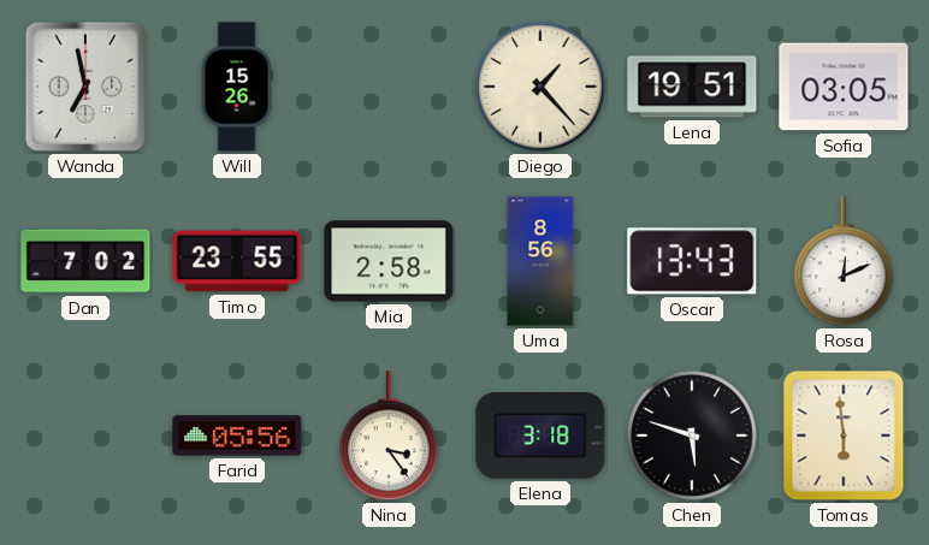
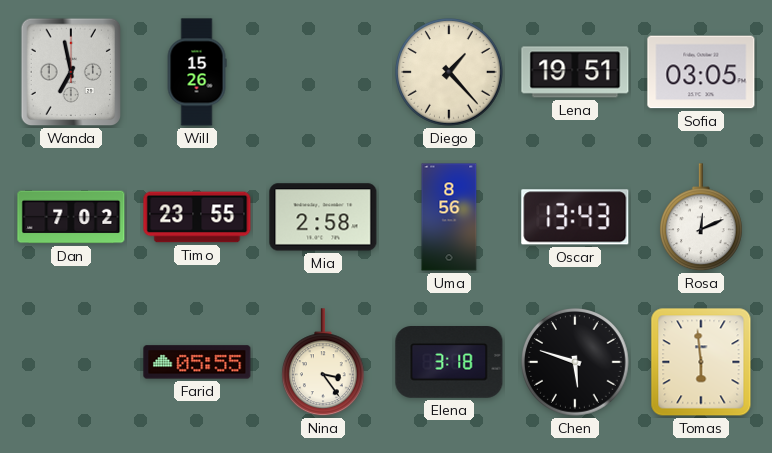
Farid: 05:56 -> 05:55
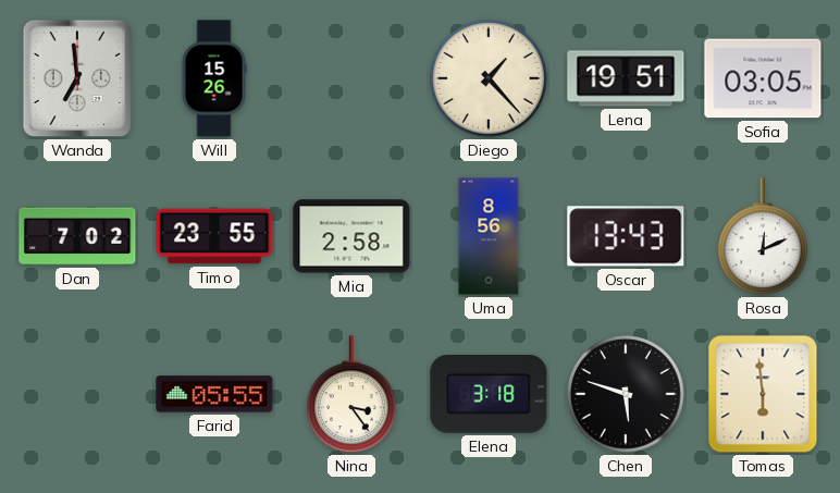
Wanda: 6:58 -> 6:59
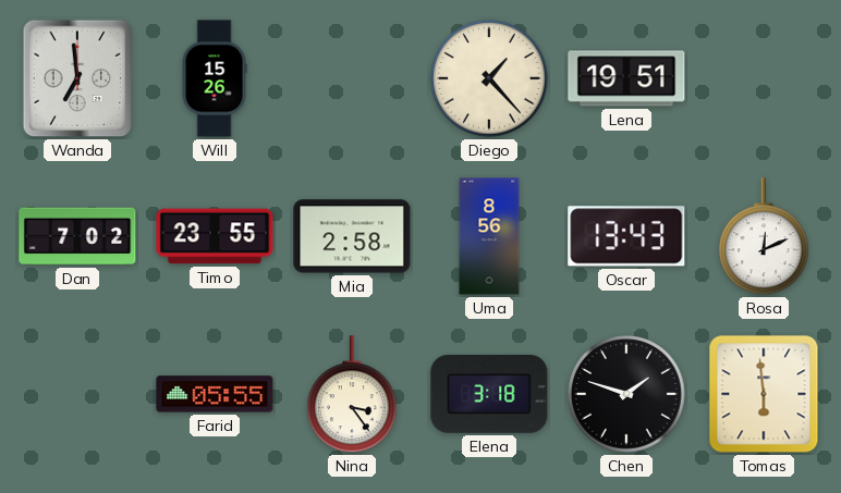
Sofia: 03:05 -> none
Chen: 5:48 -> 1:48
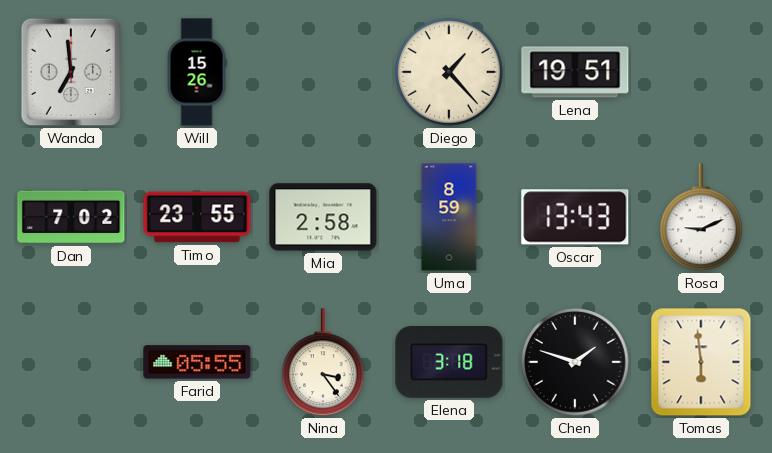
Uma: 8:56 -> 8:59
Rosa: 12:11 -> 9:11
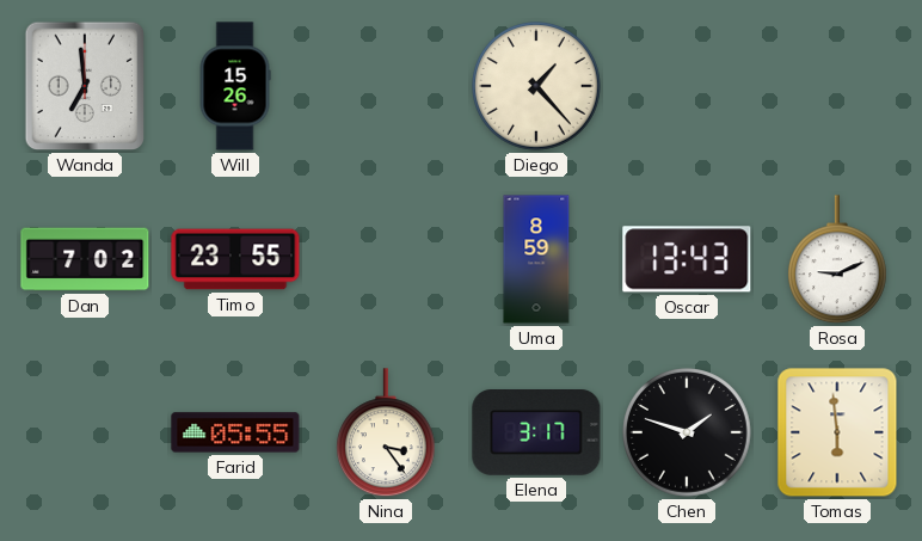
Lena: 19:51 -> none
Mia: 2:58 -> none
Elena: 3:18 -> 3:17
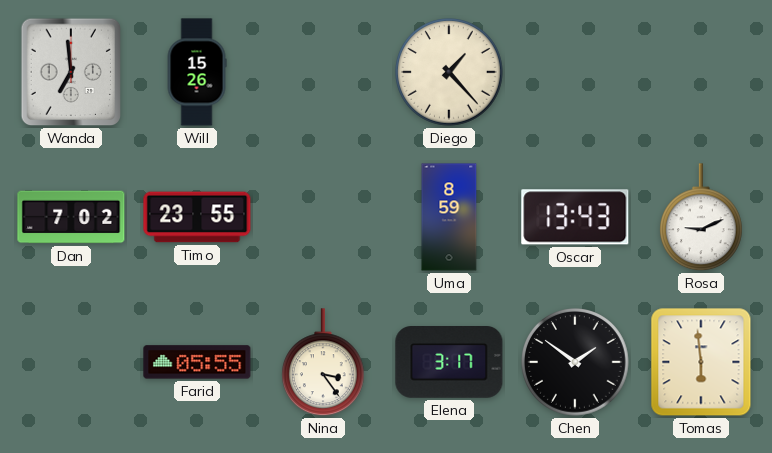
Chen: 1:48 -> 1:51
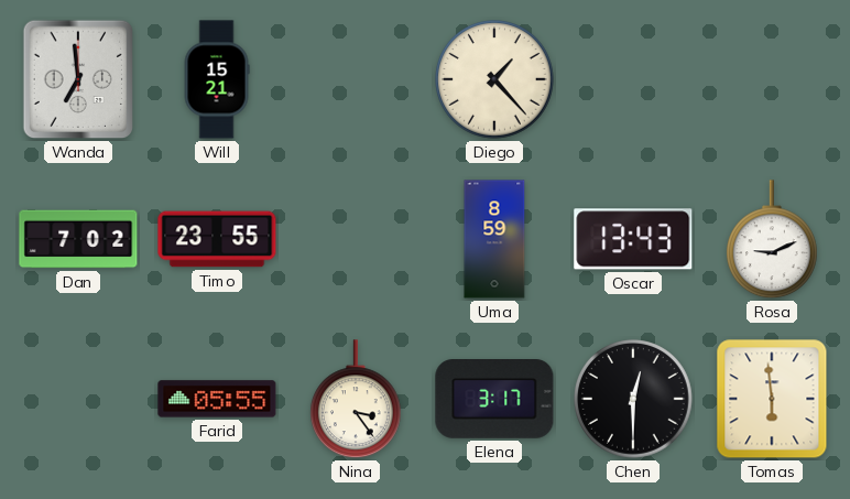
Will: 15:26 -> 15:21
Chen: 1:51 -> 12:30
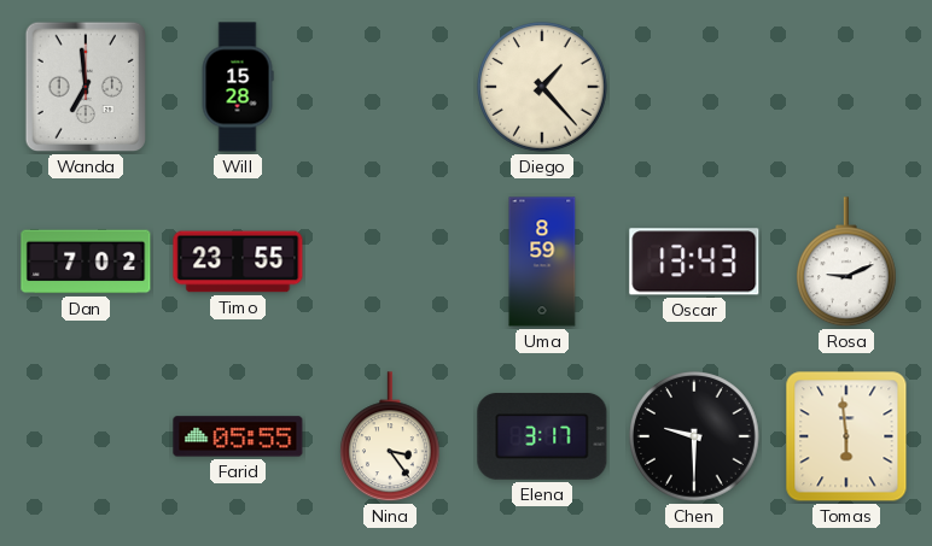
Will: 15:21 -> 15:28
Chen: 12:30 -> 9:30
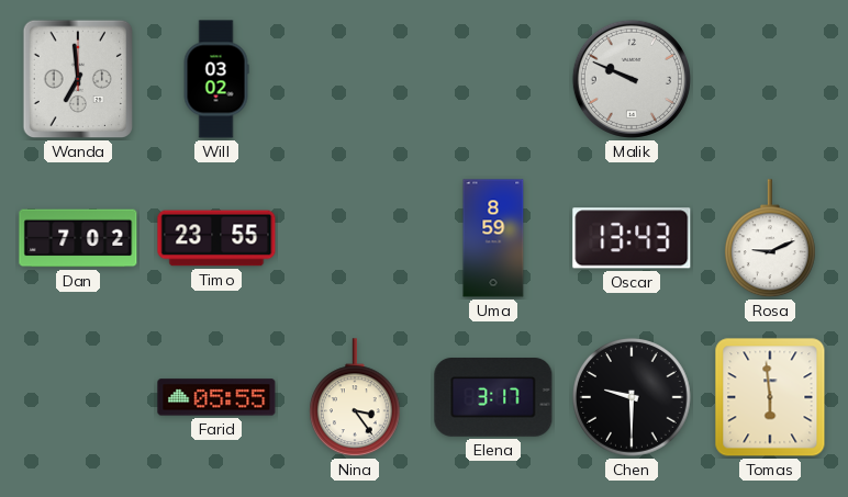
Will: 15:28 -> 03:02
Diego: 1:23 -> none
Malik: none -> 9:49
